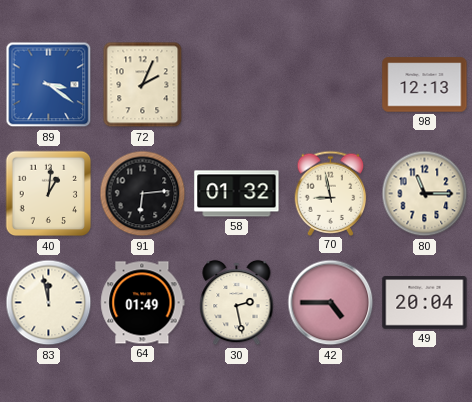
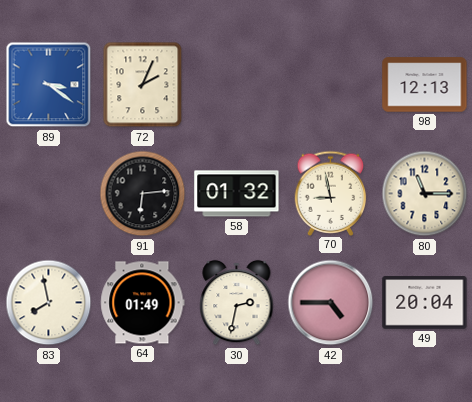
40: 1:01 -> none
83: 11:58 -> 7:58
30: 2:28 -> 2:32
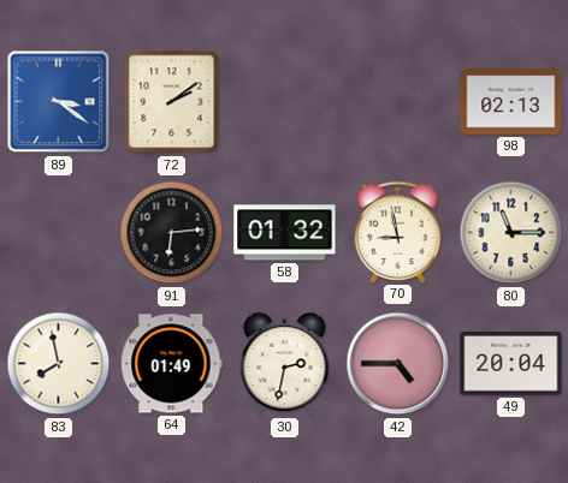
72: 2:04 -> 2:09
98: 12:13 -> 02:13
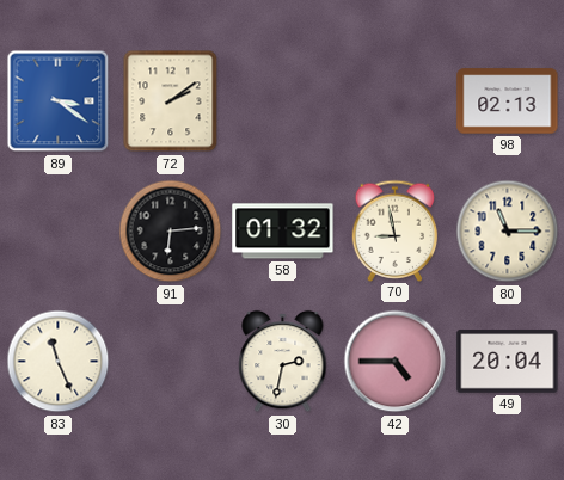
83: 7:58 -> 11:26
64: 01:49 -> none
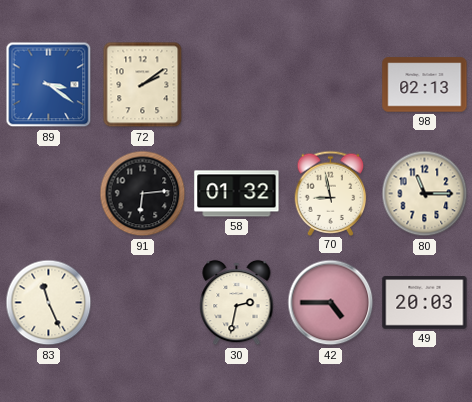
49: 20:04 -> 20:03
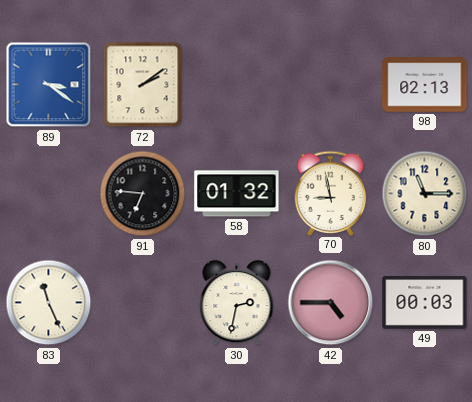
91: 6:14 -> 6:46
49: 20:03 -> 00:03
